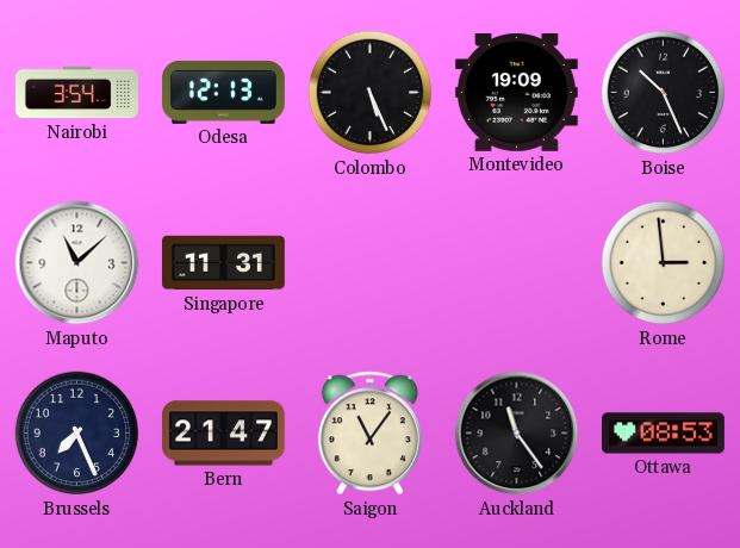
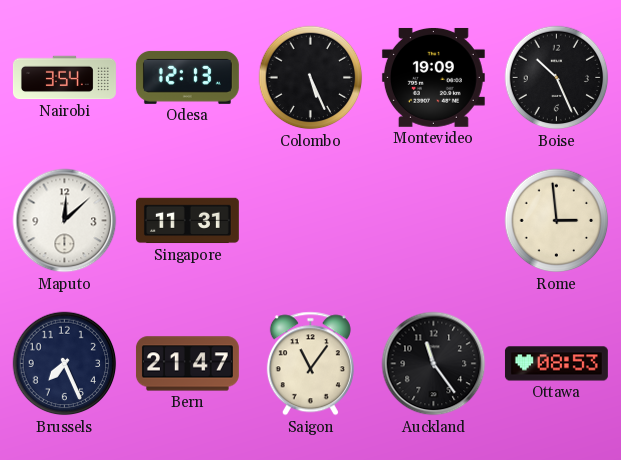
Maputo: 11:08 -> 12:08
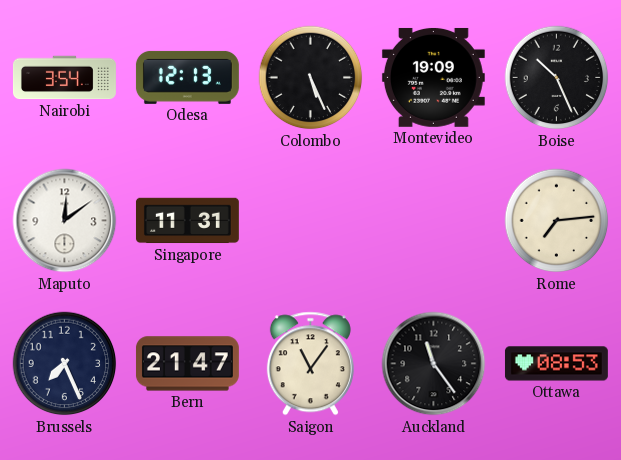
Maputo: 12:08 -> 12:09
Rome: 2:59 -> 7:14
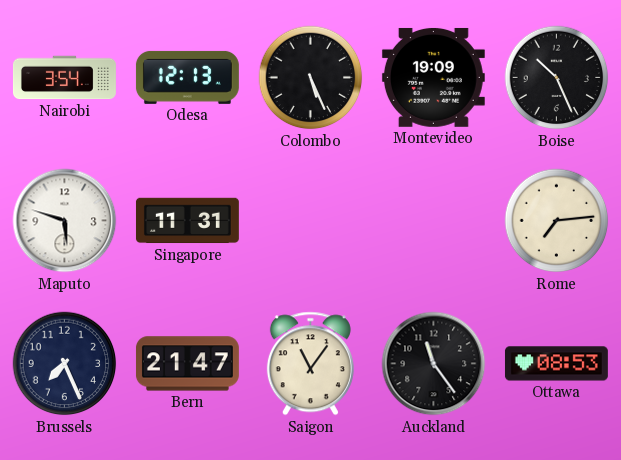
Maputo: 12:09 -> 5:48
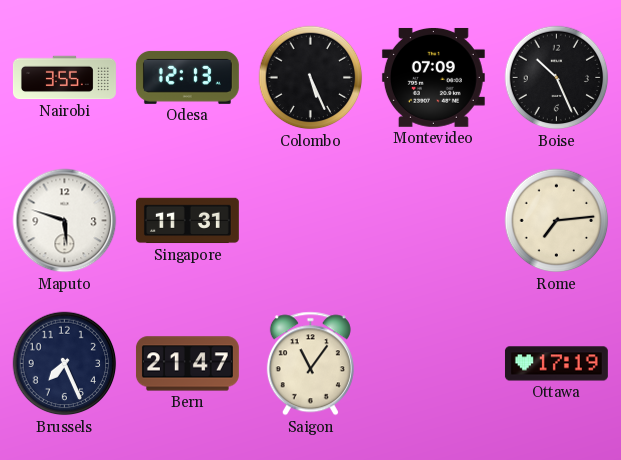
Nairobi: 3:54 -> 3:55
Montevideo: 19:09 -> 07:09
Auckland: 11:24 -> none
Ottawa: 08:53 -> 17:19
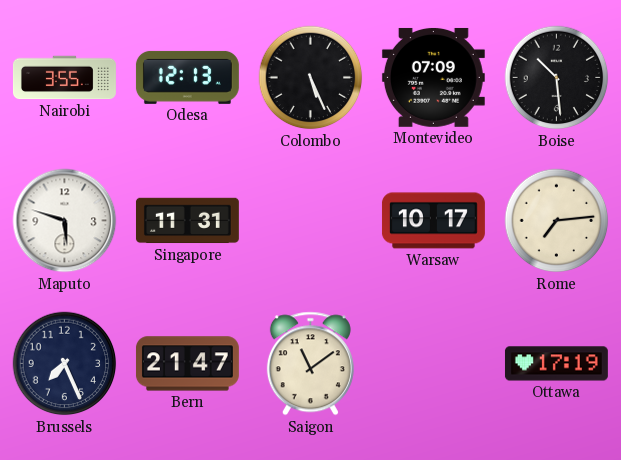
Boise: 10:26 -> 10:29
Warsaw: none -> 10:17
Saigon: 11:06 -> 11:09
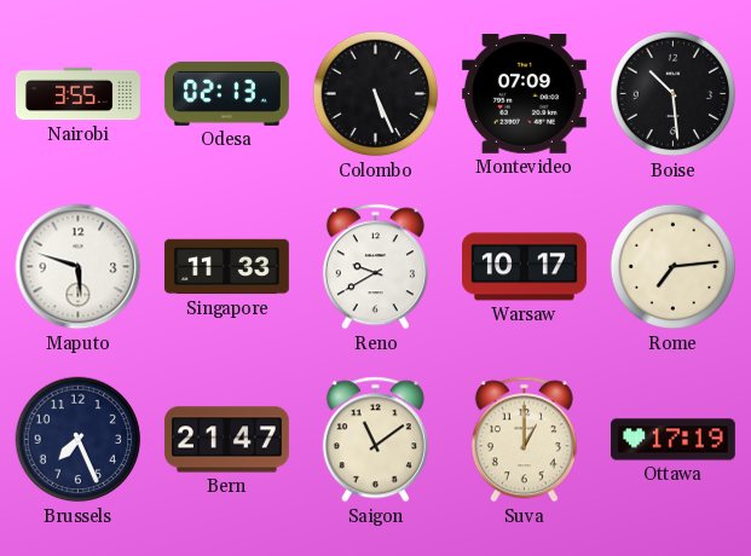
Odesa: 12:13 -> 02:13
Singapore: 11:31 -> 11:33
Reno: none -> 9:40
Suva: none -> 1:00
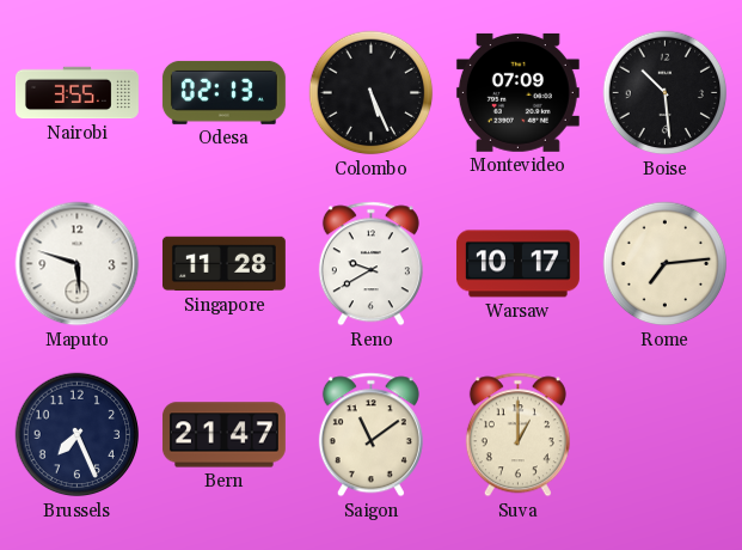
Singapore: 11:33 -> 11:28
Ottawa: 17:19 -> none
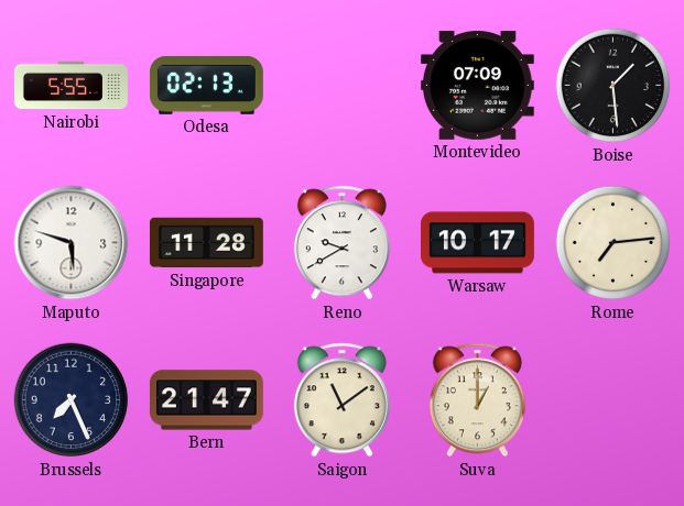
Nairobi: 3:55 -> 5:55
Colombo: 5:26 -> none
Boise: 10:29 -> 1:29
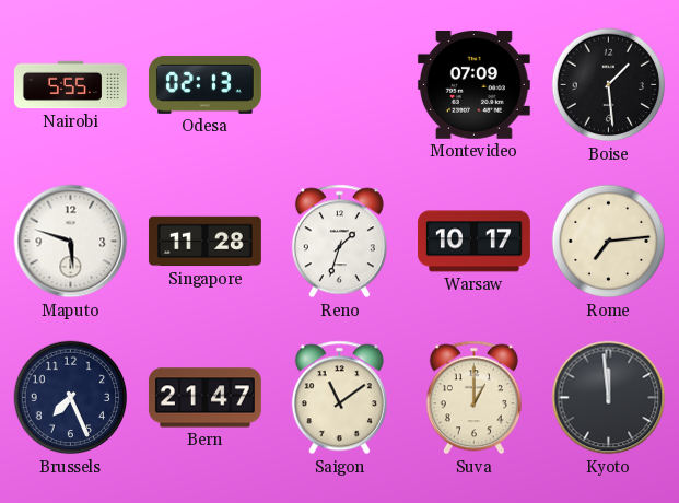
Reno: 9:40 -> 1:33
Kyoto: none -> 11:59
